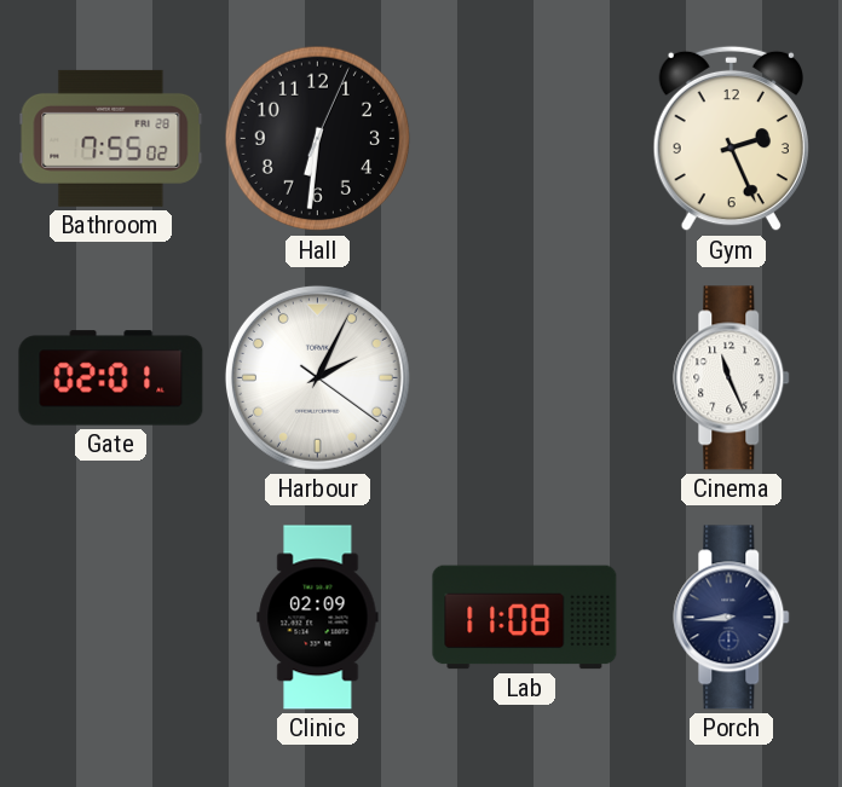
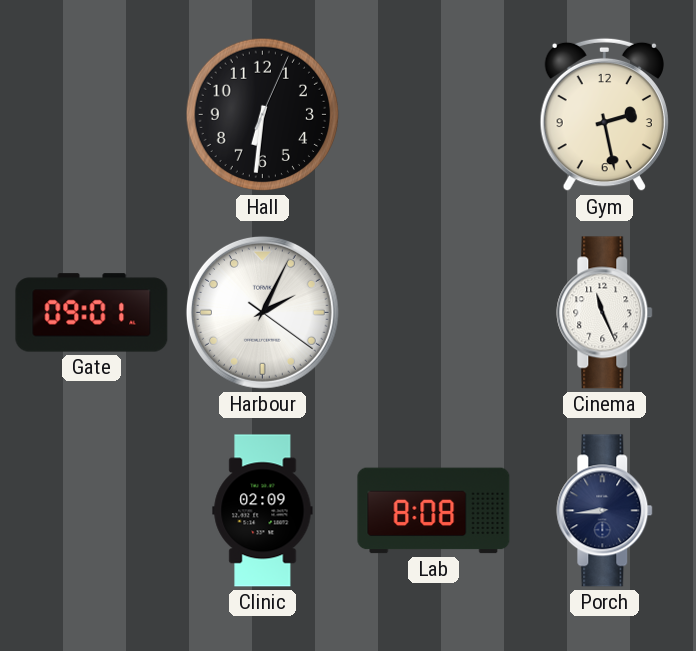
Bathroom: 7:55 -> none
Gym: 2:26 -> 2:28
Gate: 02:01 -> 09:01
Lab: 11:08 -> 8:08
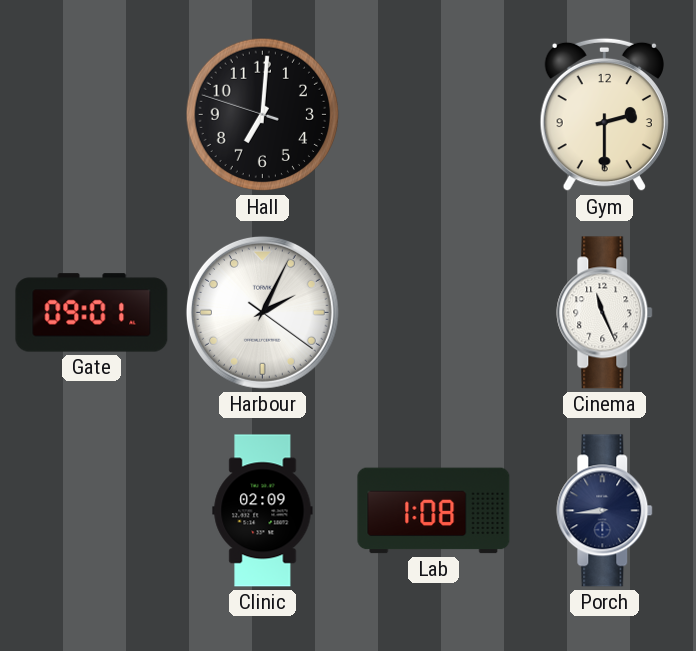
Hall: 6:31 -> 7:00
Gym: 2:28 -> 2:30
Lab: 8:08 -> 1:08
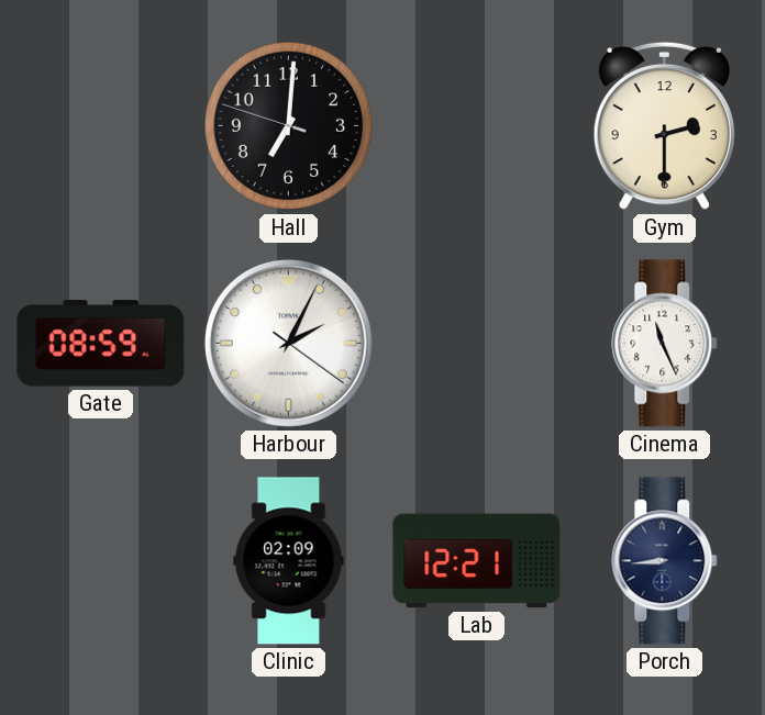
Gate: 09:01 -> 08:59
Lab: 1:08 -> 12:21
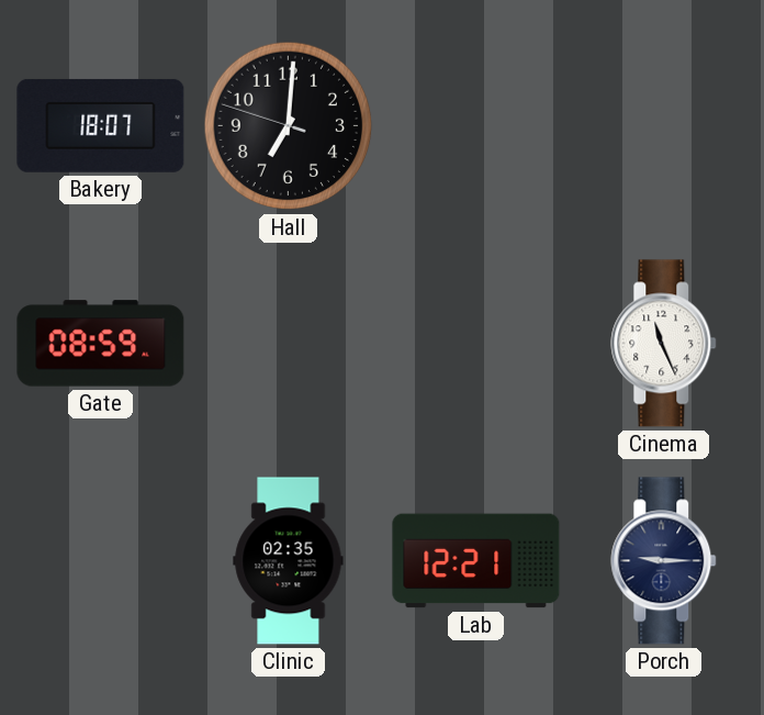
Bakery: none -> 18:07
Gym: 2:30 -> none
Harbour: 2:04 -> none
Clinic: 02:09 -> 02:35
Porch: 8:44 -> 9:15
